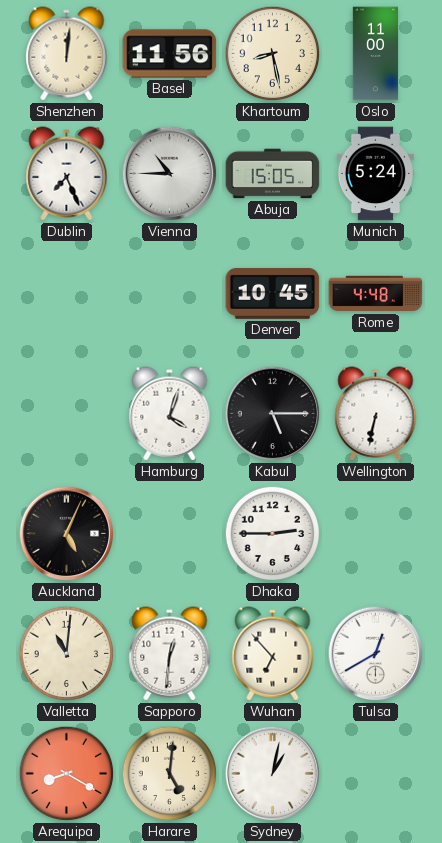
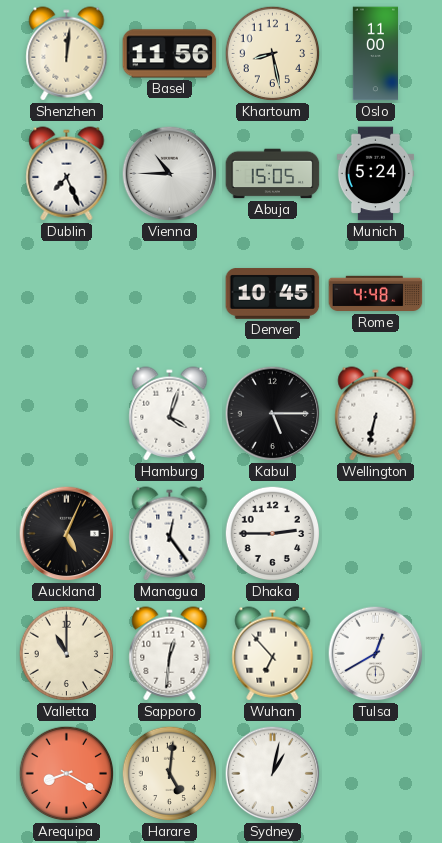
Managua: none -> 12:24
Valletta: 11:01 -> 11:00
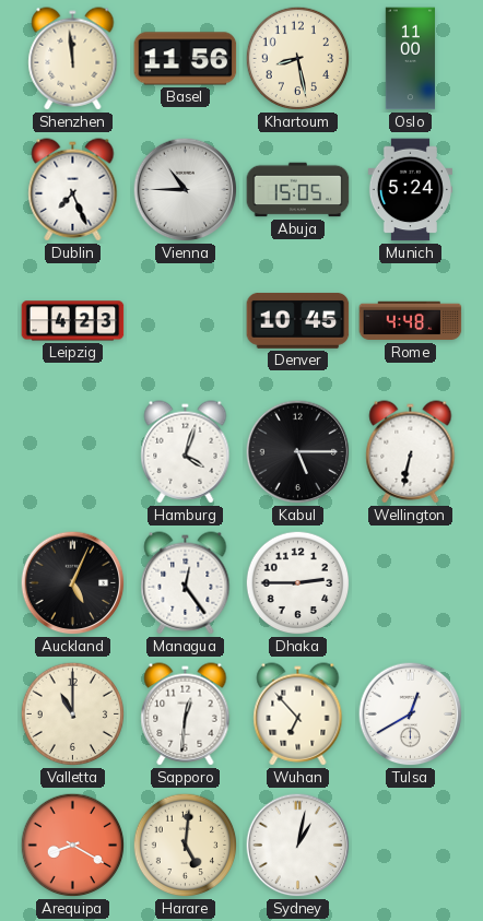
Shenzhen: 12:01 -> 11:59
Leipzig: none -> 4:23
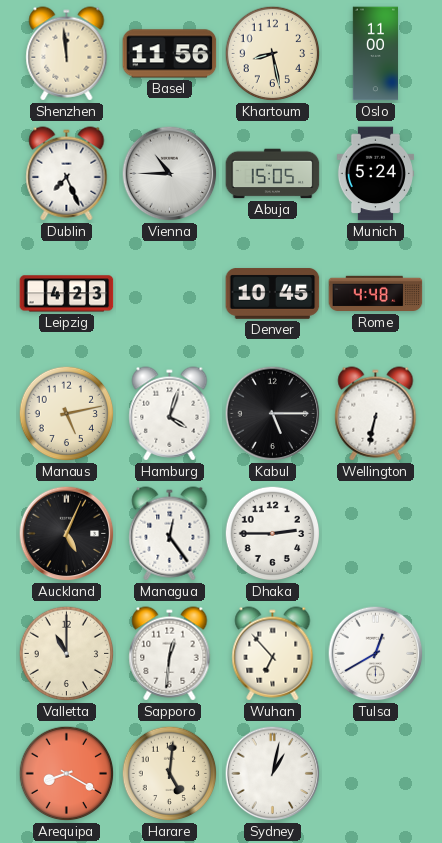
Manaus: none -> 5:13
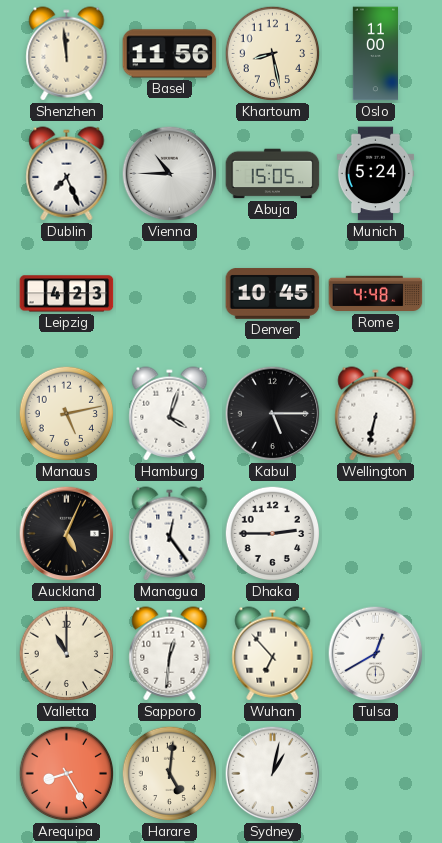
Arequipa: 8:20 -> 8:25
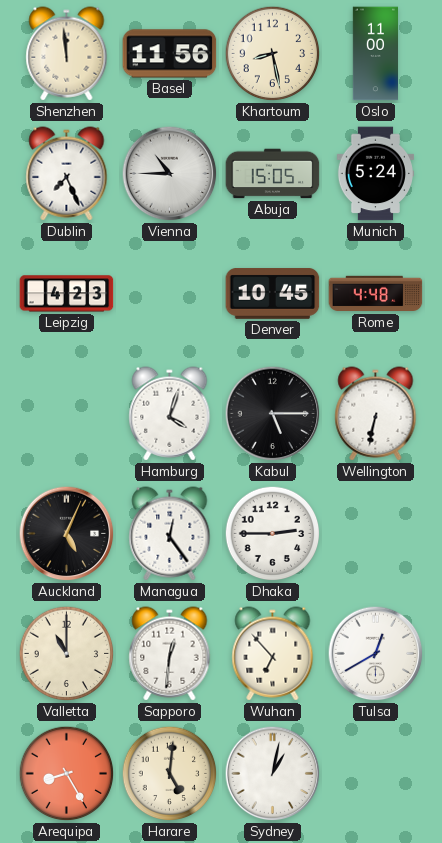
Manaus: 5:13 -> none
